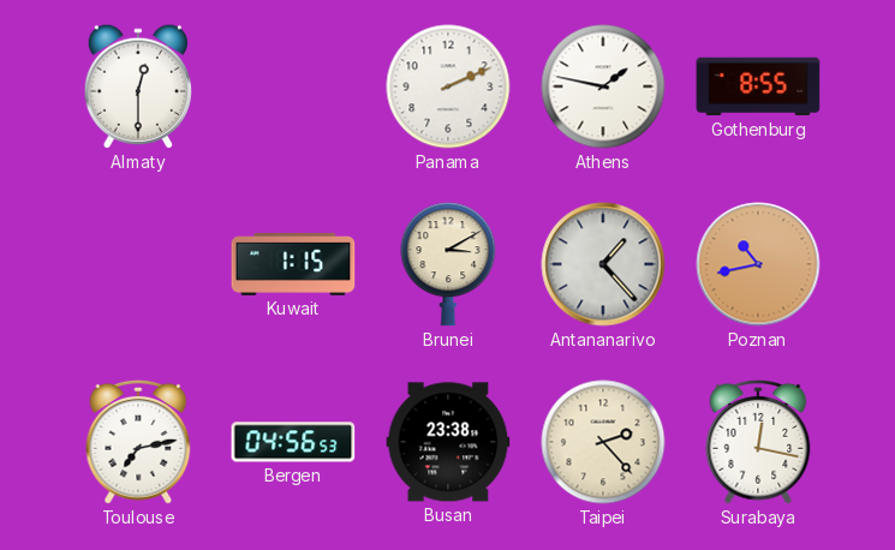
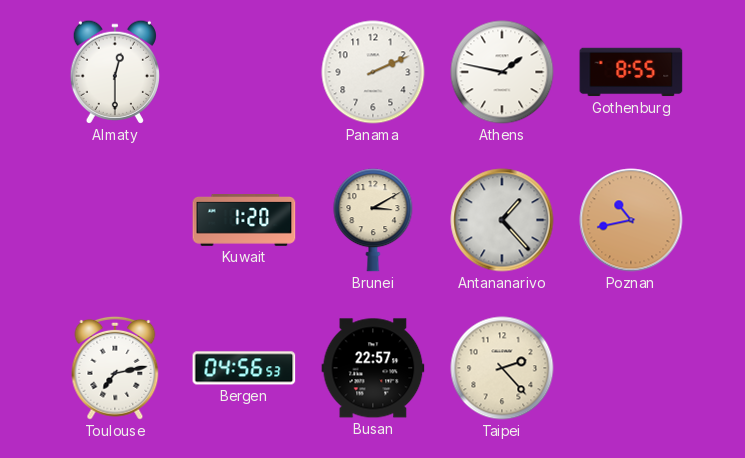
Kuwait: 1:15 -> 1:20
Busan: 23:38 -> 22:57
Surabaya: 12:17 -> none
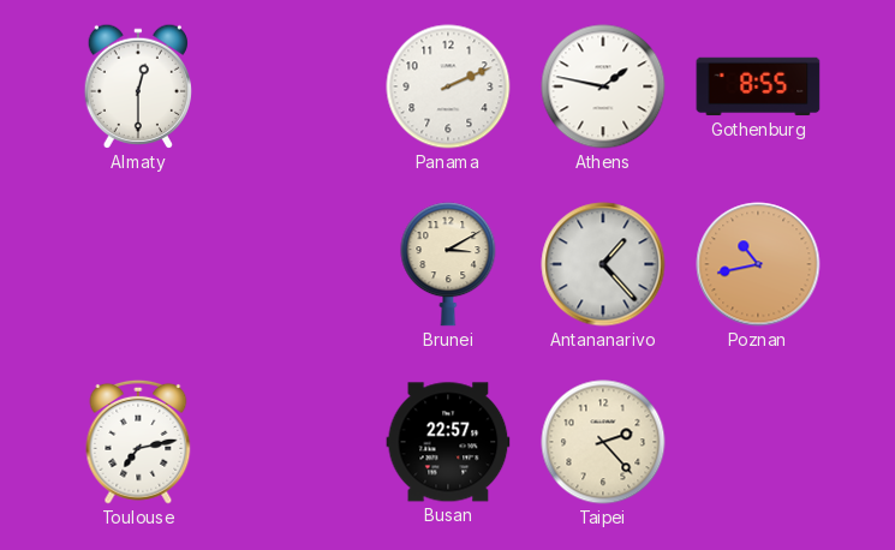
Kuwait: 1:20 -> none
Bergen: 04:56 -> none
